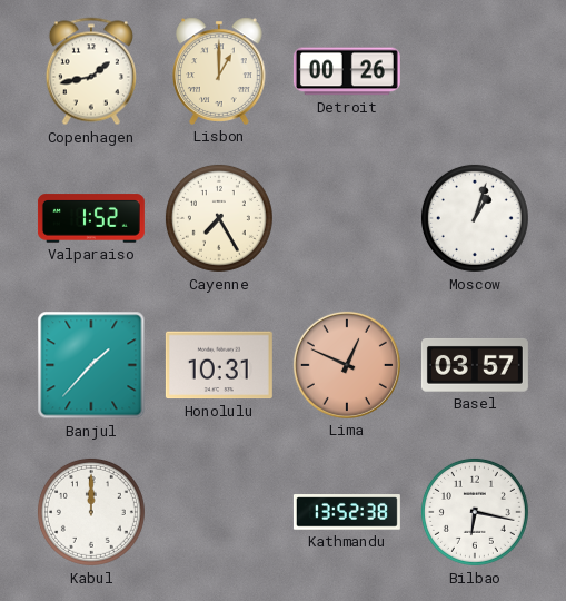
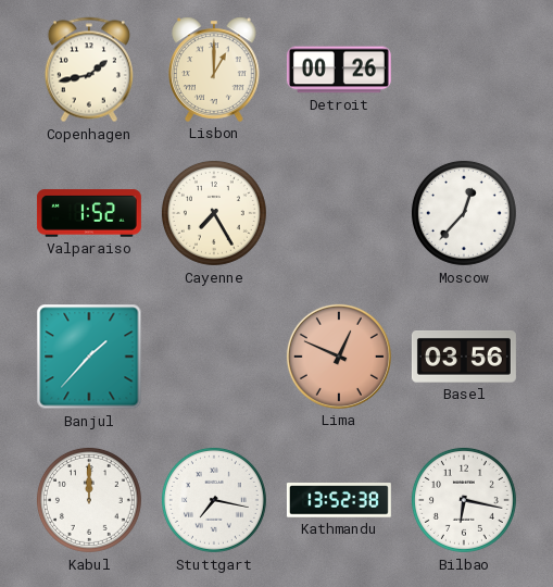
Moscow: 1:03 -> 12:37
Honolulu: 10:31 -> none
Basel: 03:57 -> 03:56
Stuttgart: none -> 7:17
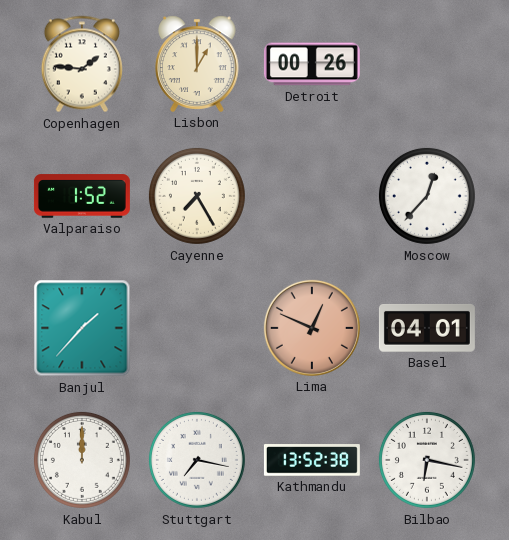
Copenhagen: 1:43 -> 1:46
Basel: 03:56 -> 04:01
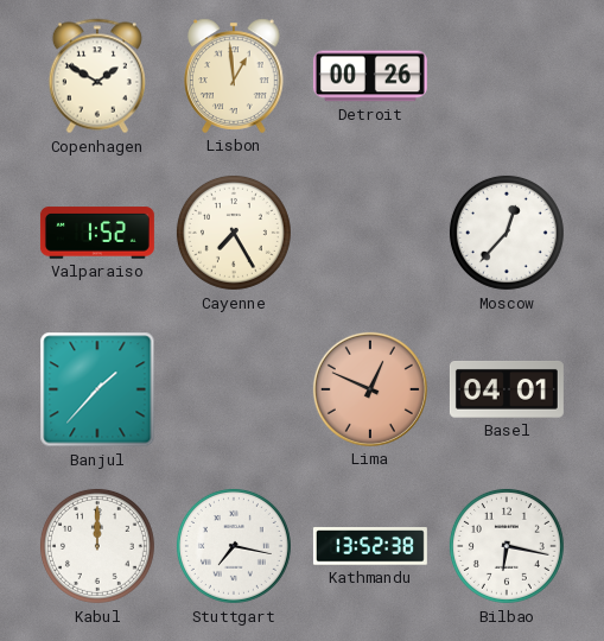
Copenhagen: 1:46 -> 1:50
Lisbon: 1:00 -> 12:59
